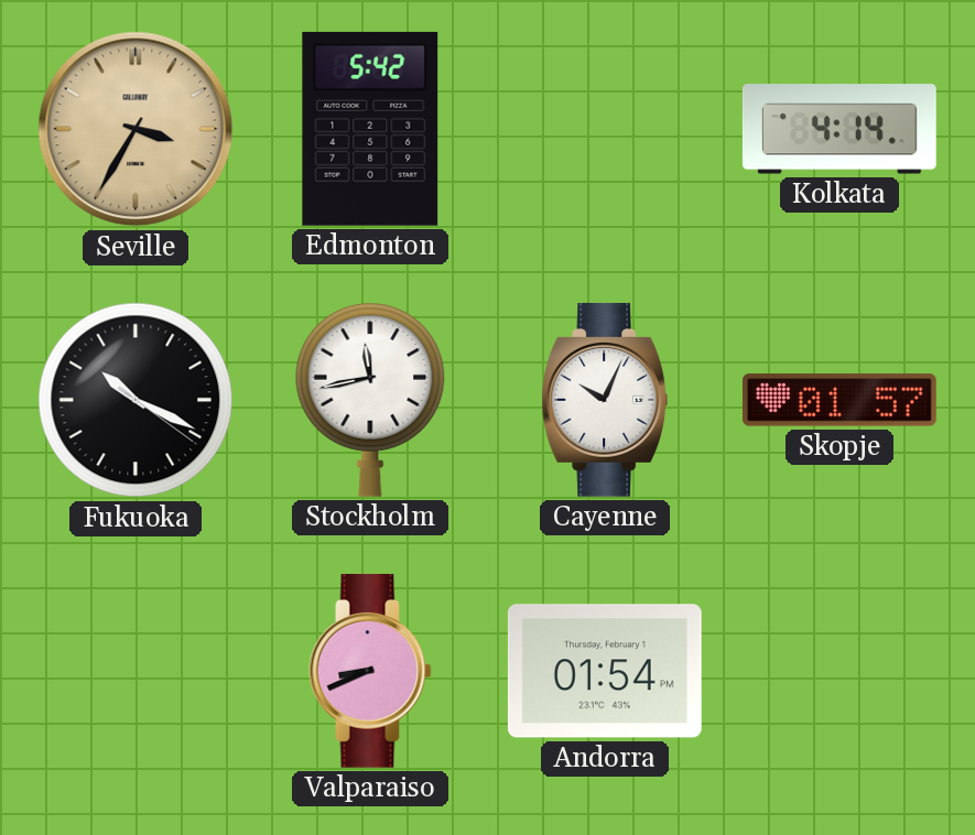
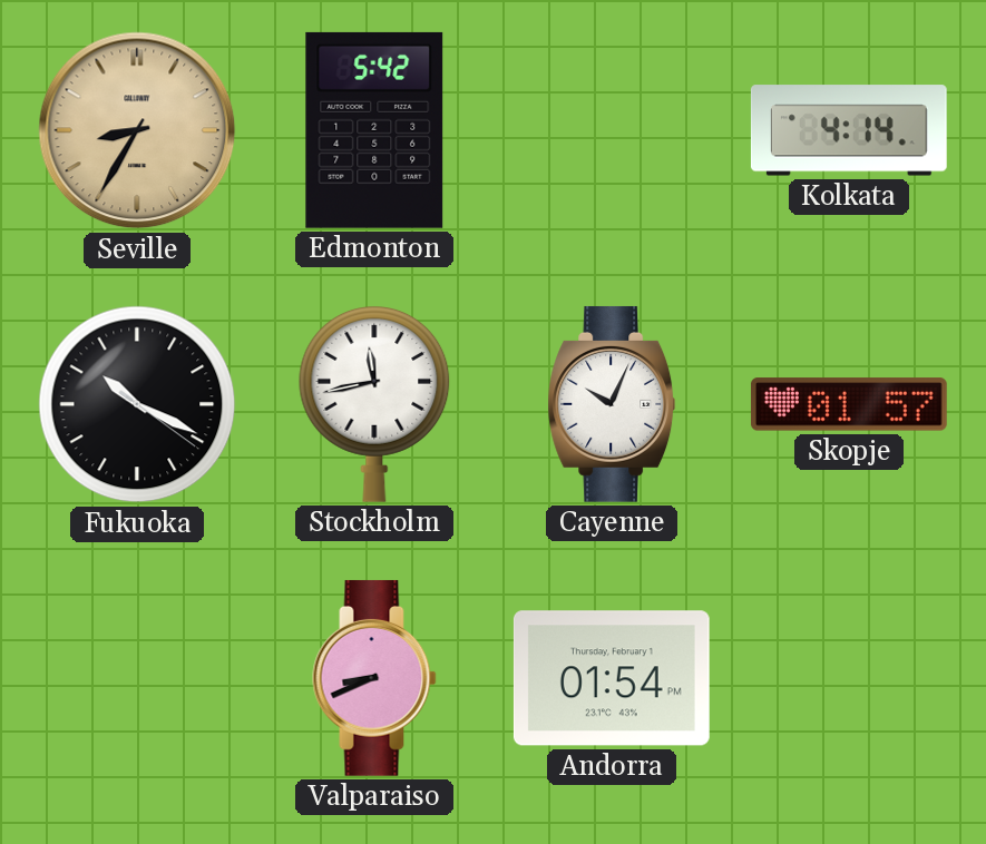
Seville: 3:35 -> 8:35
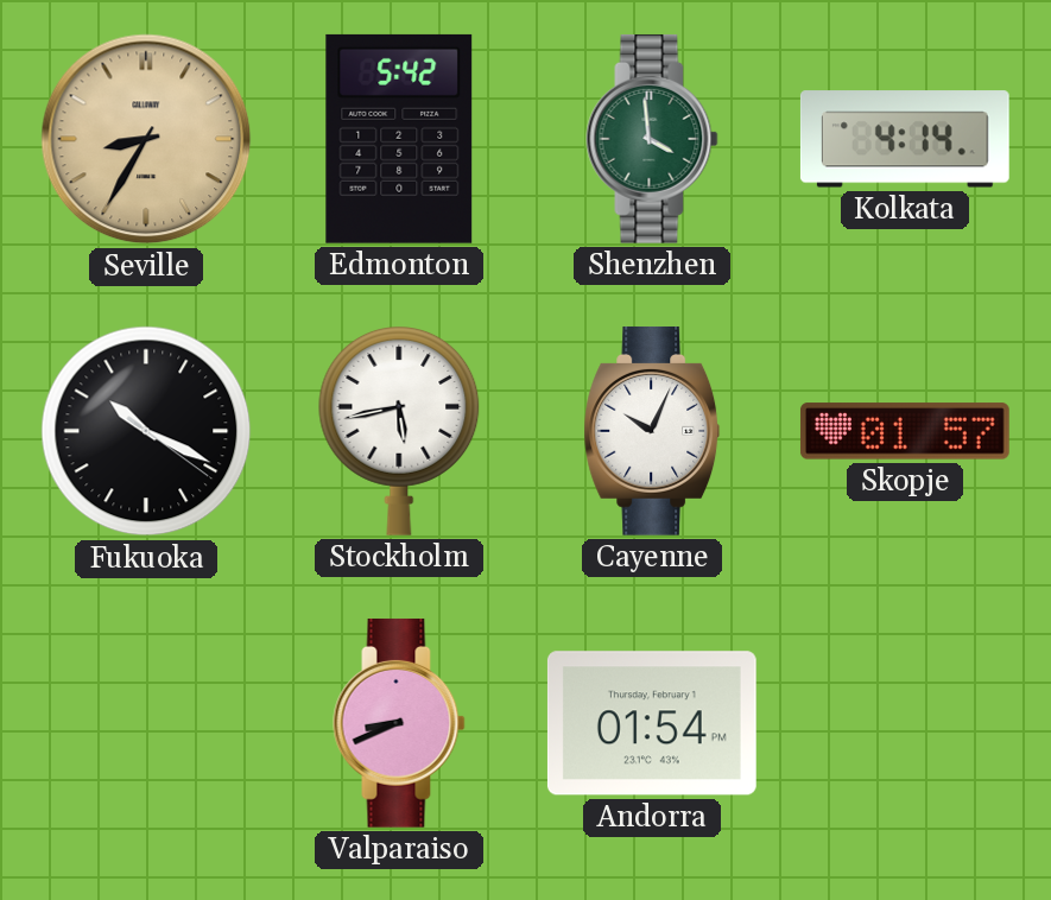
Shenzhen: none -> 3:59
Stockholm: 11:43 -> 5:43
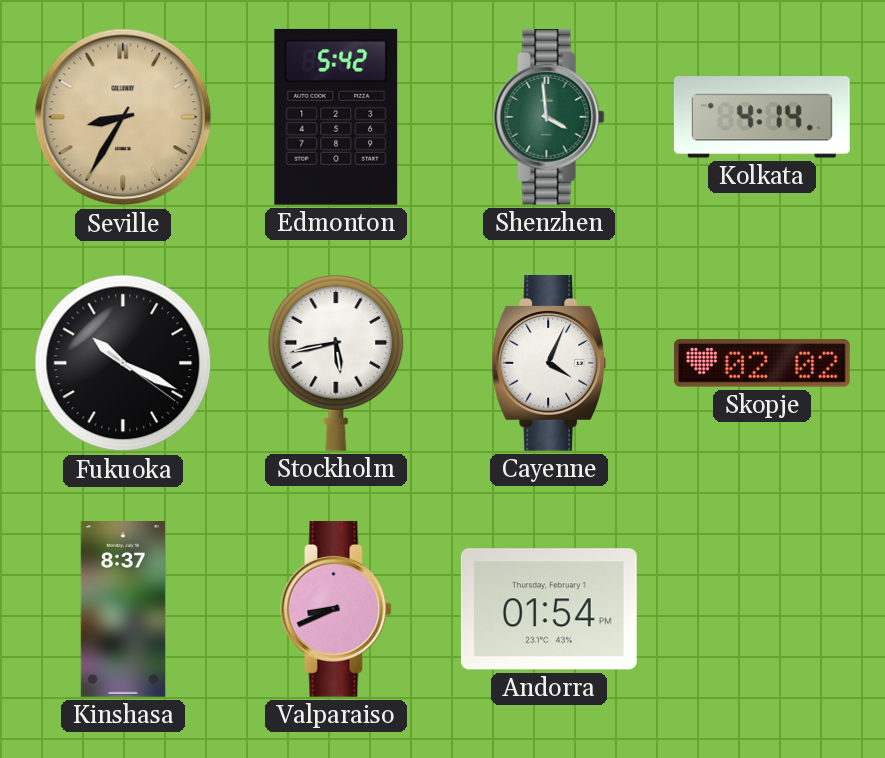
Cayenne: 10:04 -> 4:04
Skopje: 01:57 -> 02:02
Kinshasa: none -> 8:37
